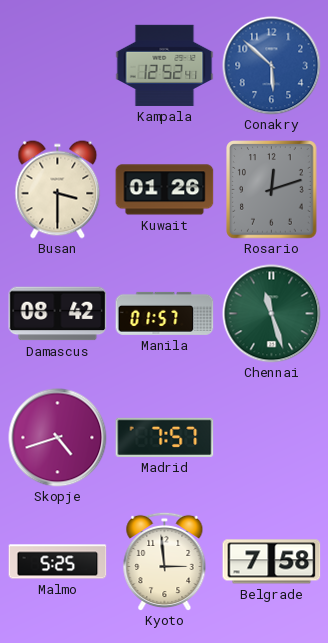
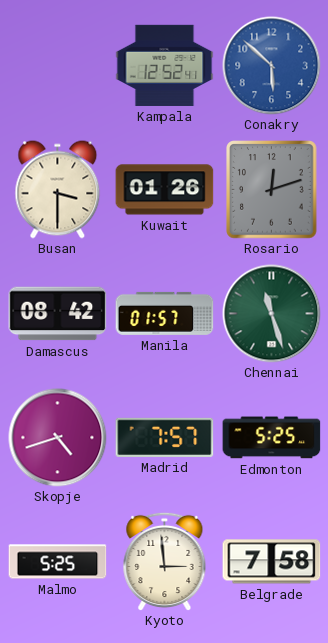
Edmonton: none -> 5:25
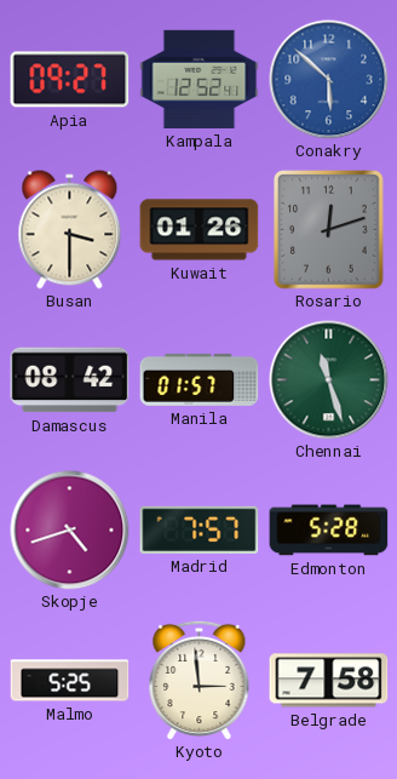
Apia: none -> 09:27
Edmonton: 5:25 -> 5:28
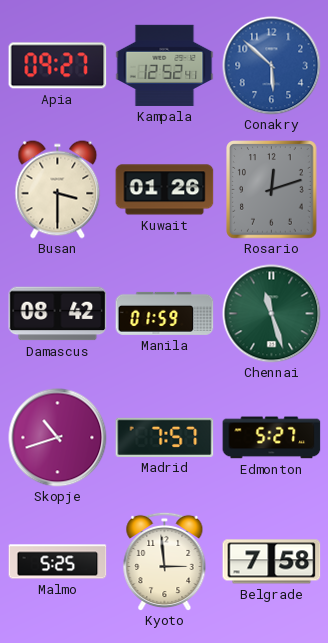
Manila: 01:57 -> 01:59
Skopje: 4:42 -> 10:42
Edmonton: 5:28 -> 5:27
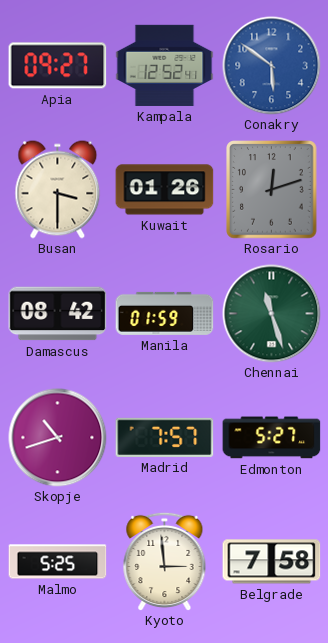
Conakry: 5:52 -> 5:51
